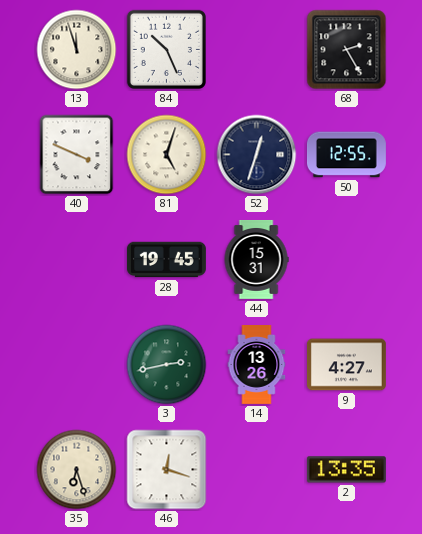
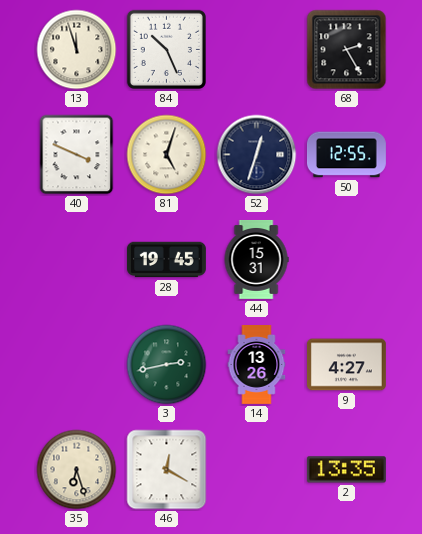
46: 12:18 -> 12:20
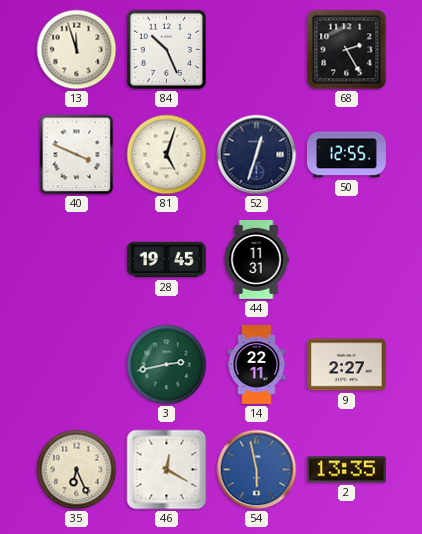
44: 15:31 -> 11:31
14: 13:26 -> 22:11
9: 4:27 -> 2:27
35: 6:27 -> 6:26
54: none -> 5:58
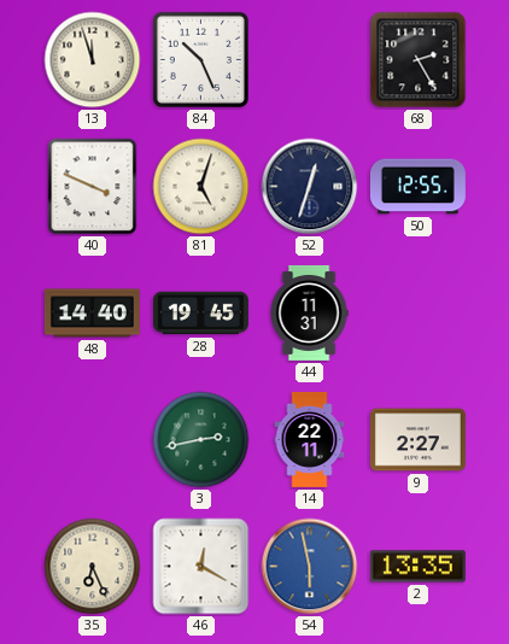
48: none -> 14:40
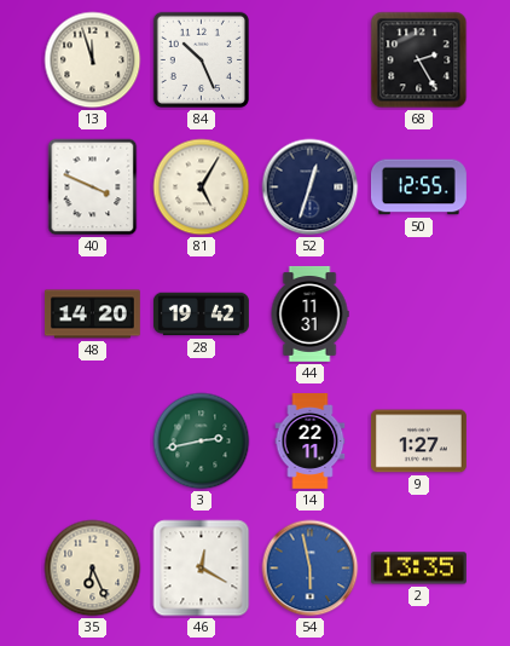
81: 5:03 -> 5:05
48: 14:40 -> 14:20
28: 19:45 -> 19:42
9: 2:27 -> 1:27
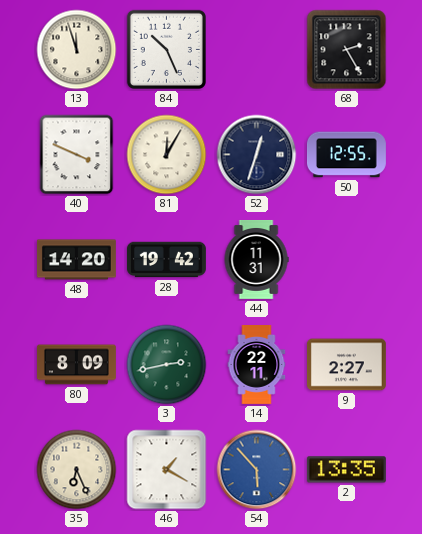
81: 5:05 -> 12:05
80: none -> 8:09
9: 1:27 -> 2:27
46: 12:20 -> 1:20
54: 5:58 -> 5:53
